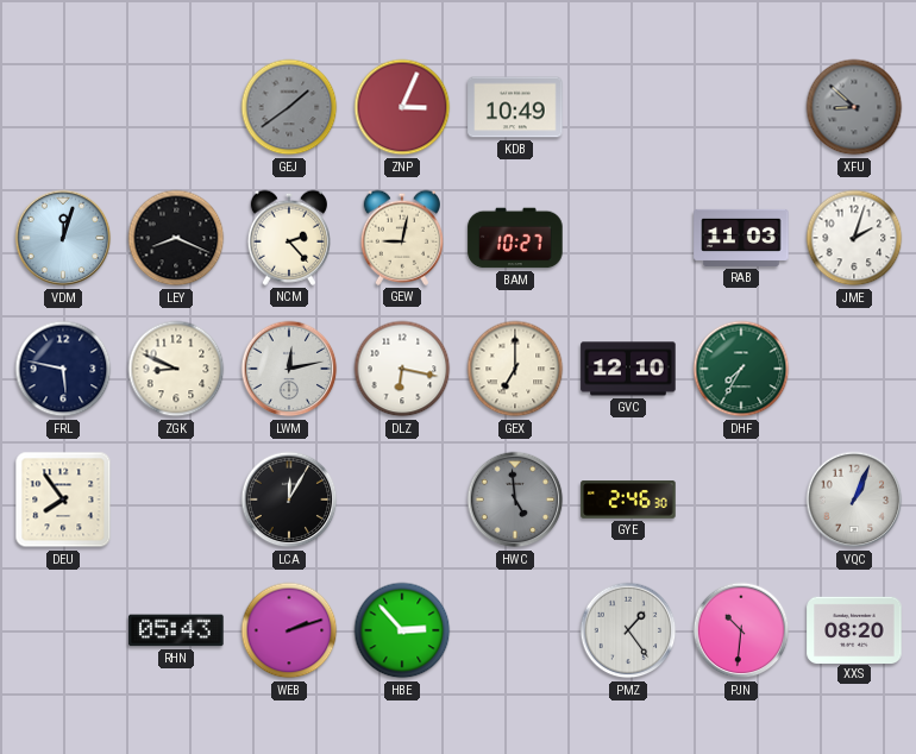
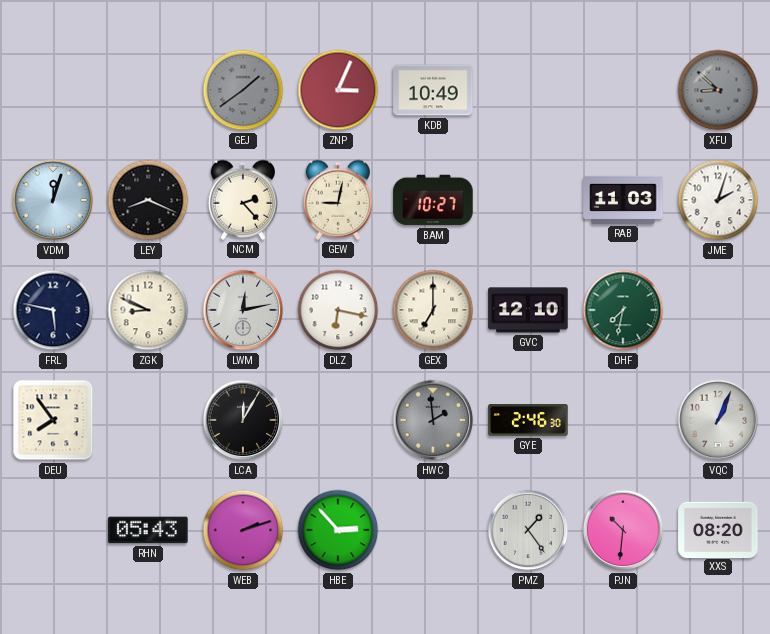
DHF: 7:35 -> 7:32
HWC: 4:59 -> 1:59
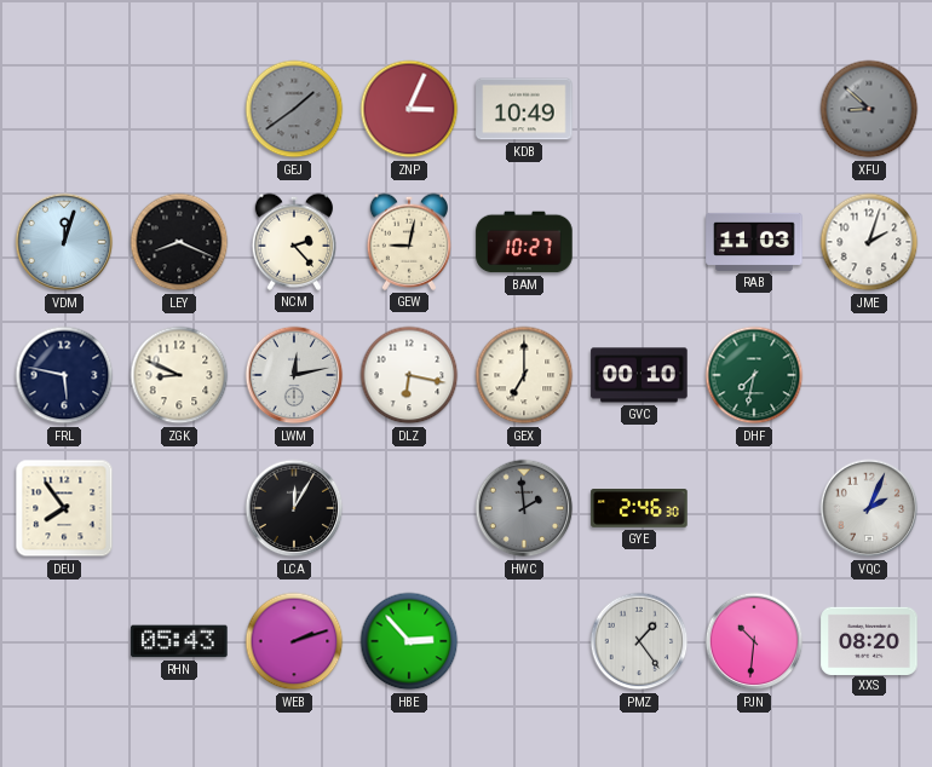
GVC: 12:10 -> 00:10
VQC: 1:04 -> 2:04
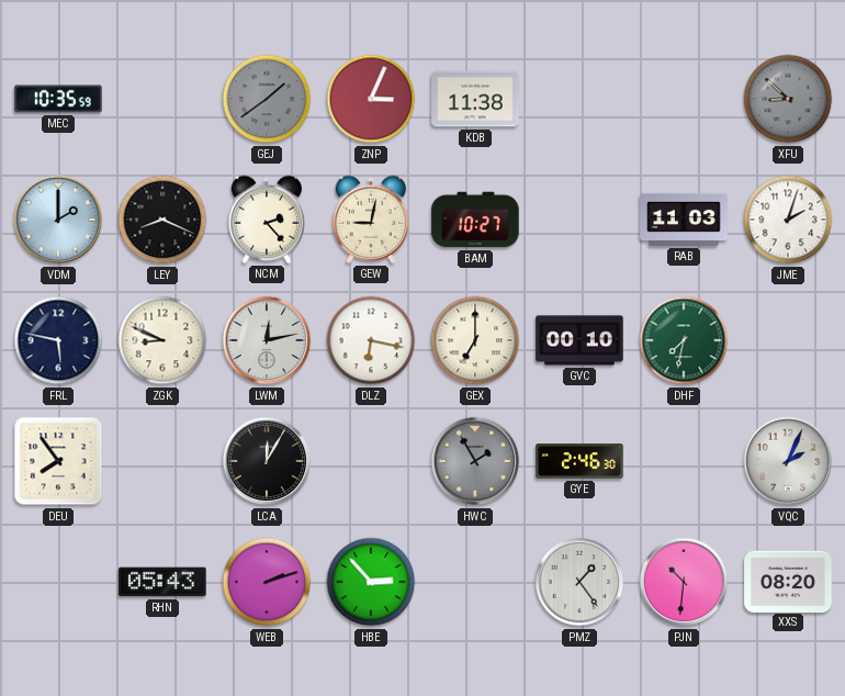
MEC: none -> 10:35
KDB: 10:49 -> 11:38
VDM: 12:03 -> 2:00
HWC: 1:59 -> 1:55
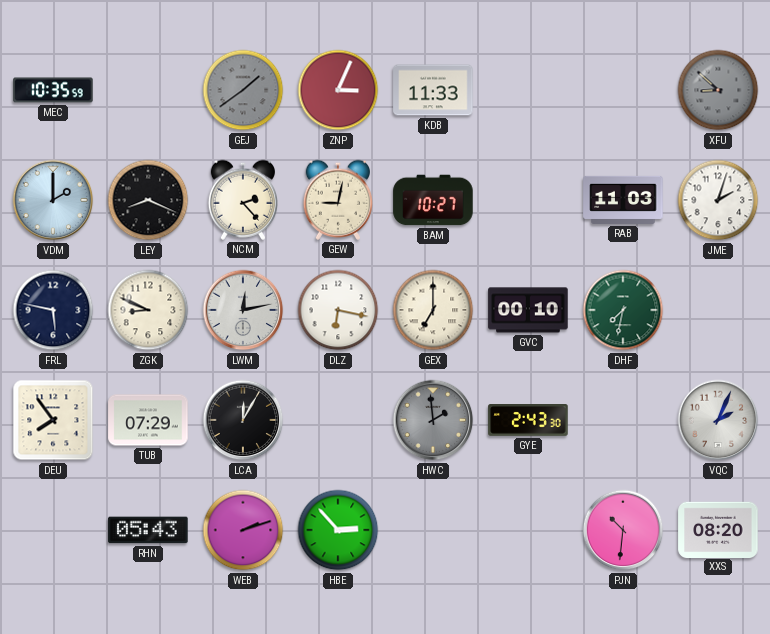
KDB: 11:38 -> 11:33
TUB: none -> 07:29
HWC: 1:55 -> 1:59
GYE: 2:46 -> 2:43
PMZ: 1:24 -> none
